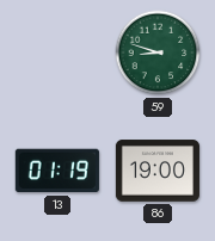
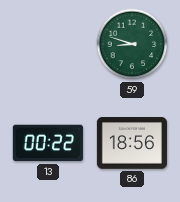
13: 01:19 -> 00:22
86: 19:00 -> 18:56
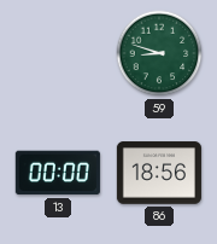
13: 00:22 -> 00:00
